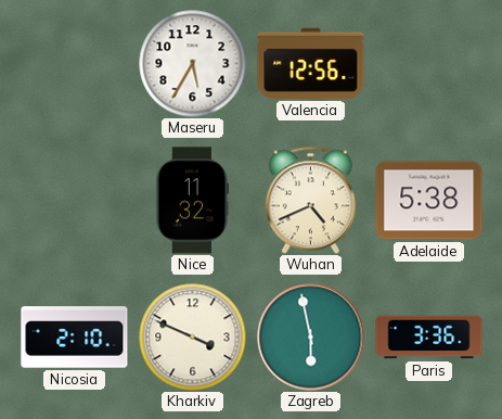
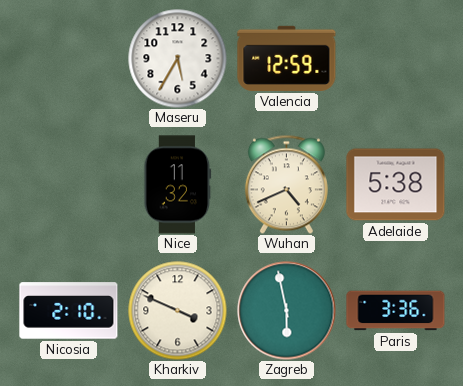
Valencia: 12:56 -> 12:59
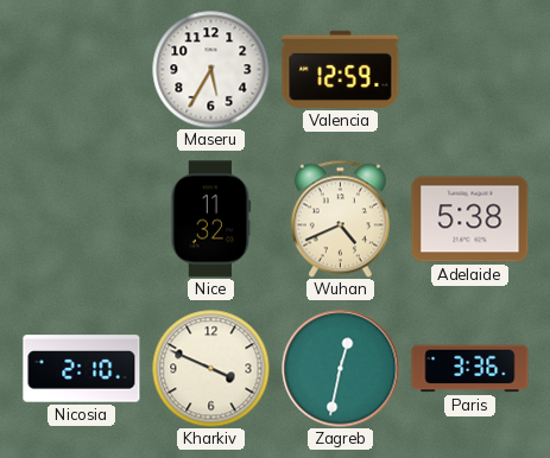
Zagreb: 5:58 -> 12:32
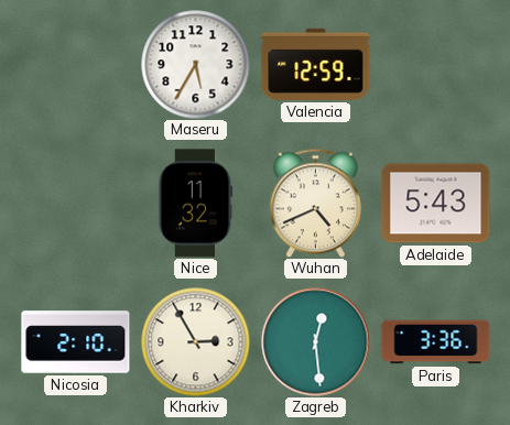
Adelaide: 5:38 -> 5:43
Kharkiv: 3:49 -> 2:55
Zagreb: 12:32 -> 12:29
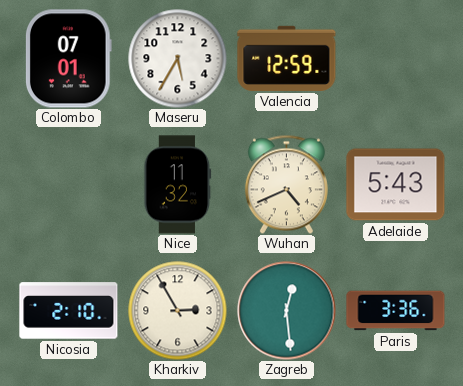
Colombo: none -> 07:01
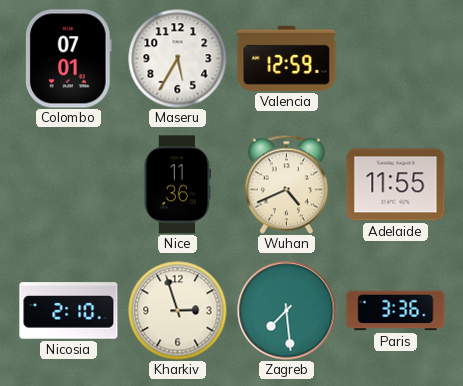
Nice: 11:32 -> 11:36
Adelaide: 5:43 -> 11:55
Kharkiv: 2:55 -> 2:57
Zagreb: 12:29 -> 7:29
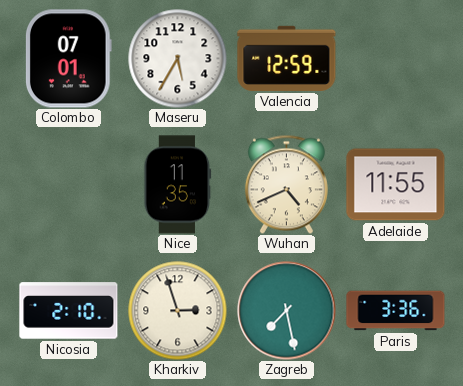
Nice: 11:36 -> 11:35
Zagreb: 7:29 -> 7:28
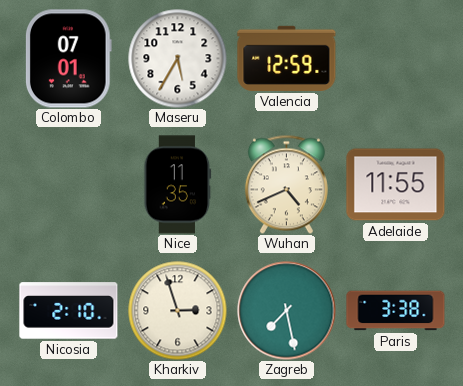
Paris: 3:36 -> 3:38
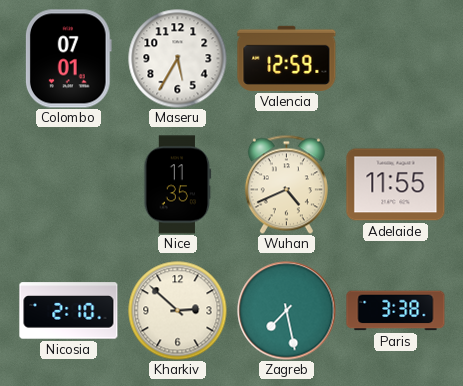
Kharkiv: 2:57 -> 2:52
